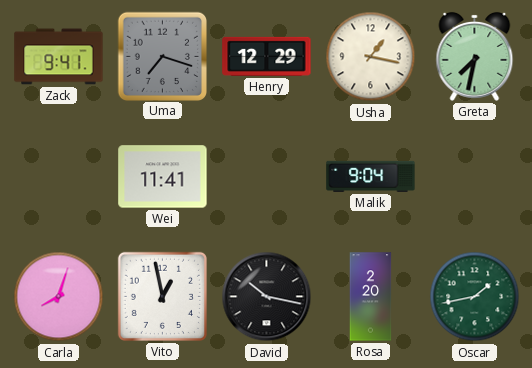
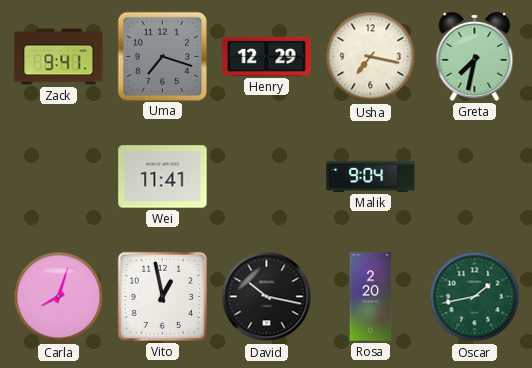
Usha: 1:17 -> 7:17
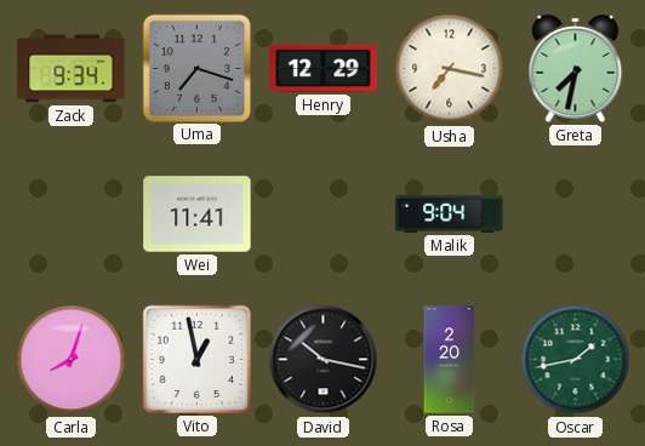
Zack: 9:41 -> 9:34
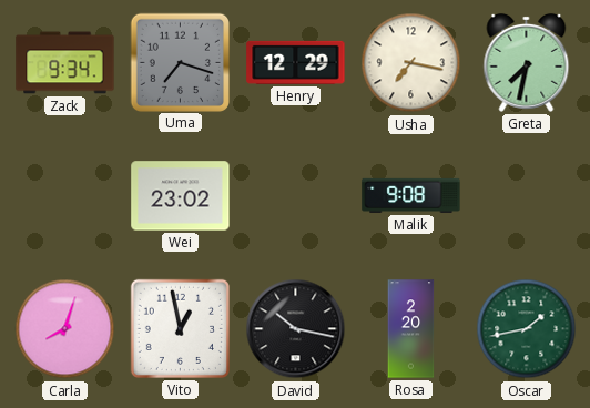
Wei: 11:41 -> 23:02
Malik: 9:04 -> 9:08
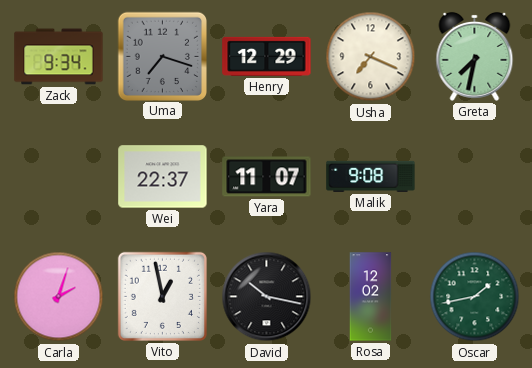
Usha: 7:17 -> 7:19
Wei: 23:02 -> 22:37
Yara: none -> 11:07
Carla: 8:03 -> 2:03
Rosa: 2:20 -> 12:02
